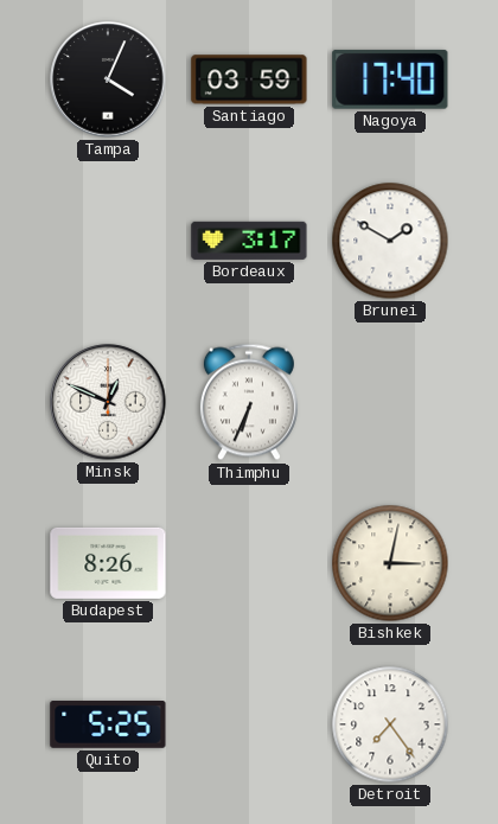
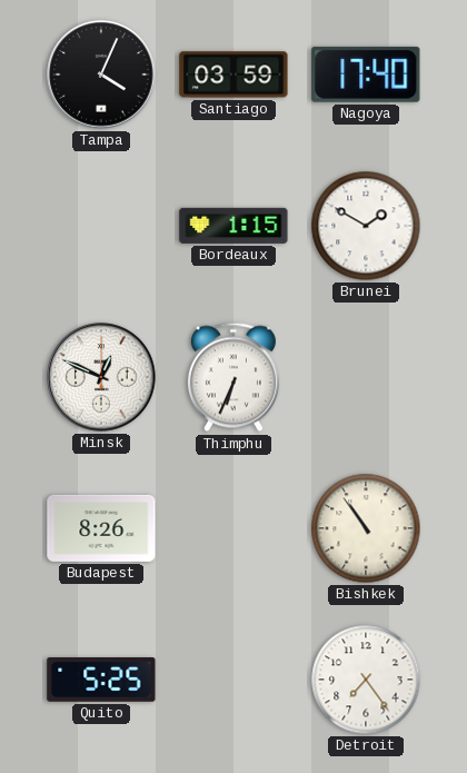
Bordeaux: 3:17 -> 1:15
Bishkek: 3:02 -> 10:54
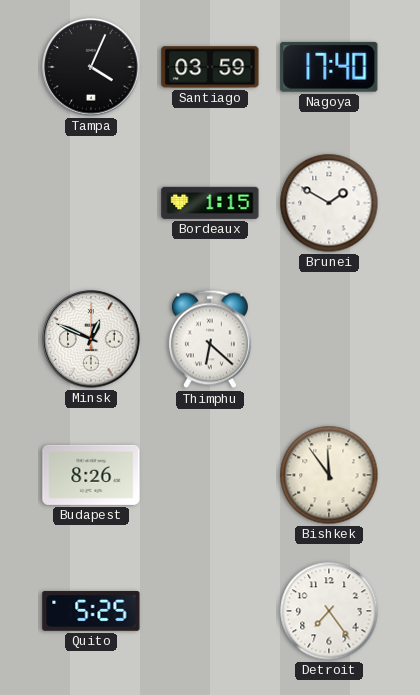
Thimphu: 6:34 -> 6:22
Bishkek: 10:54 -> 11:54
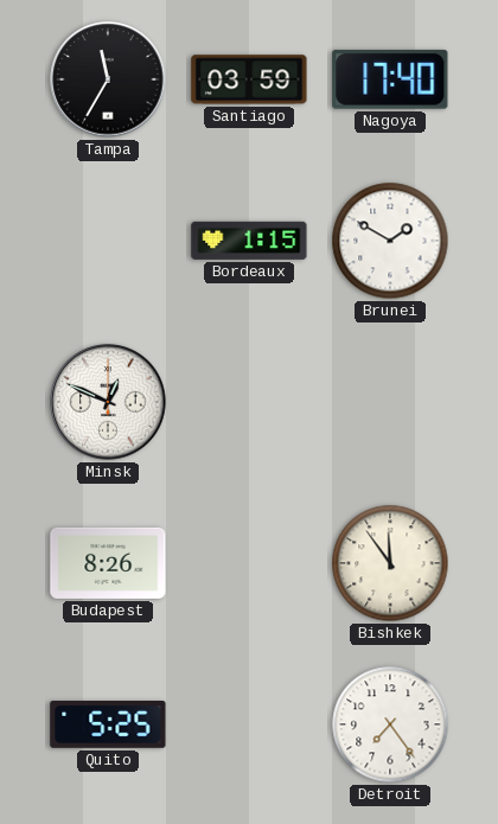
Tampa: 4:04 -> 11:35
Thimphu: 6:22 -> none
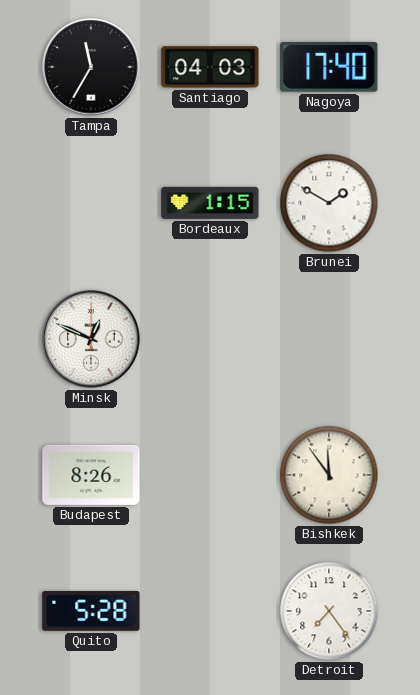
Santiago: 03:59 -> 04:03
Quito: 5:25 -> 5:28
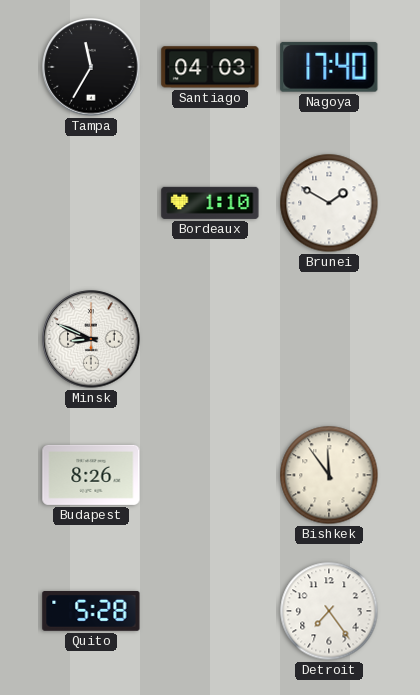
Bordeaux: 1:15 -> 1:10
Minsk: 12:49 -> 8:49
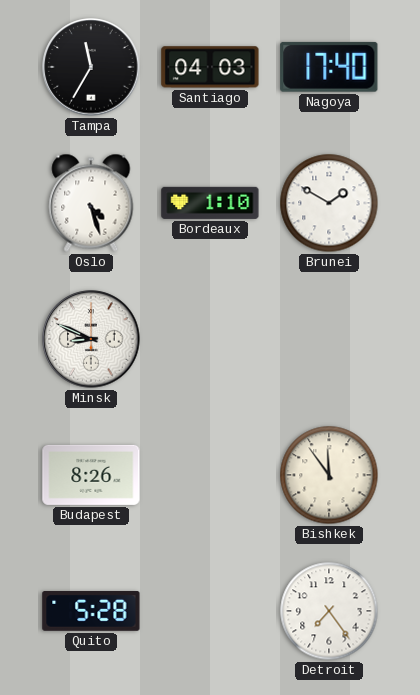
Oslo: none -> 4:27
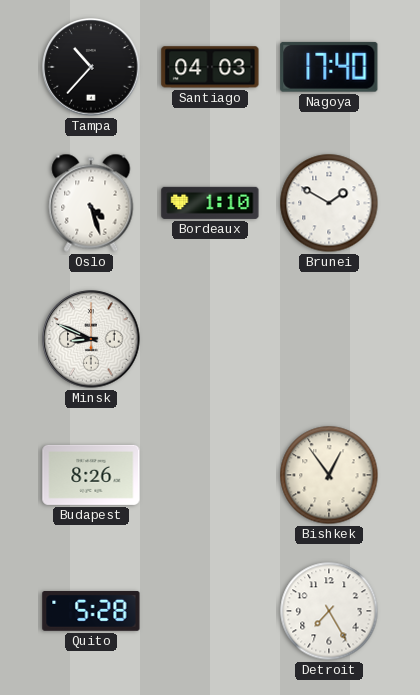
Tampa: 11:35 -> 10:37
Bishkek: 11:54 -> 12:54
Detroit: 7:24 -> 7:25
